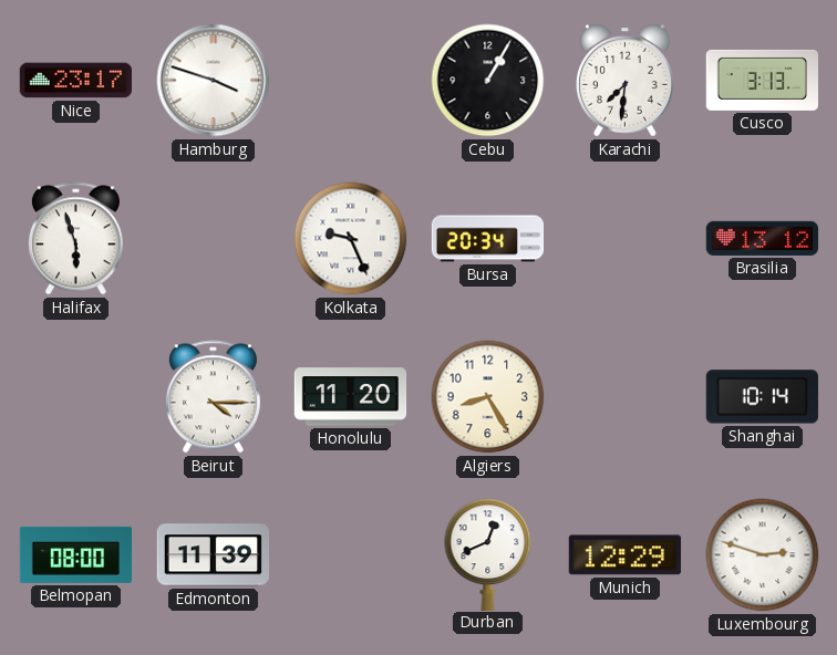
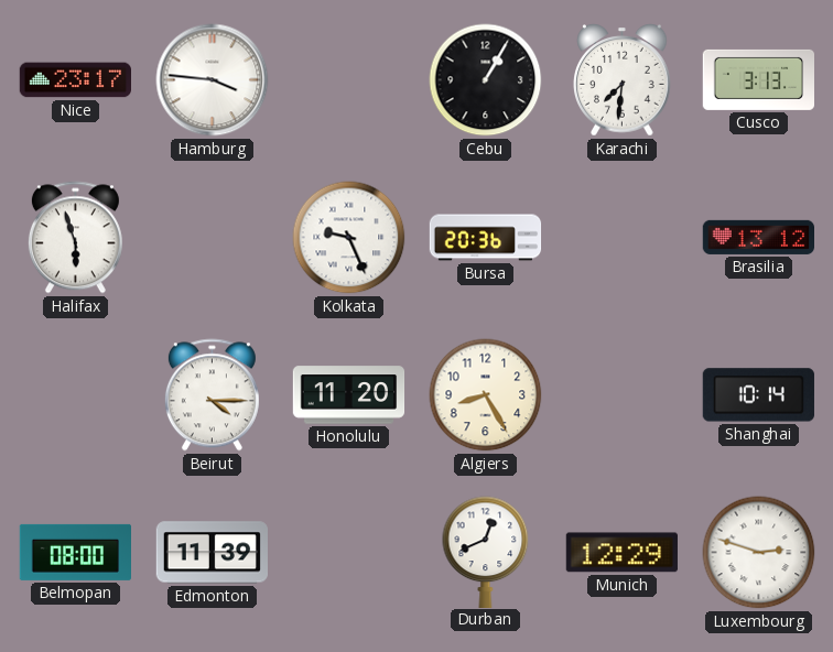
Hamburg: 3:48 -> 3:46
Bursa: 20:34 -> 20:36
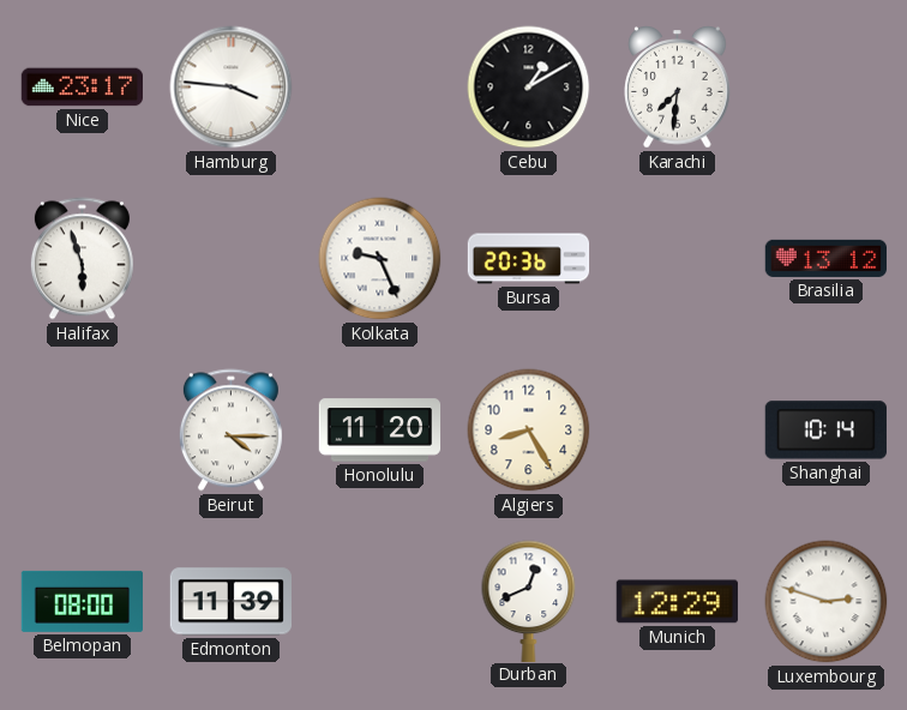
Cebu: 1:05 -> 1:10
Cusco: 3:13 -> none
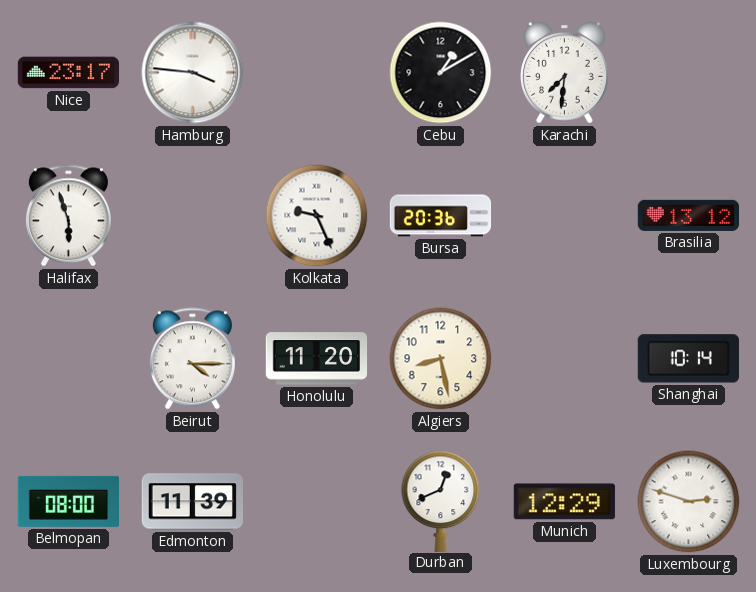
Algiers: 8:25 -> 8:28
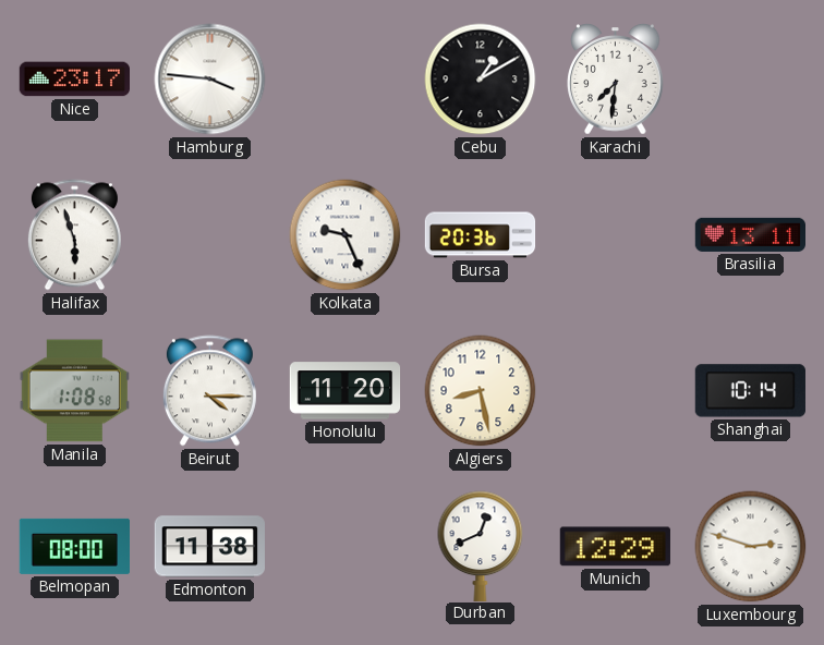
Brasilia: 13:12 -> 13:11
Manila: none -> 1:08
Edmonton: 11:39 -> 11:38
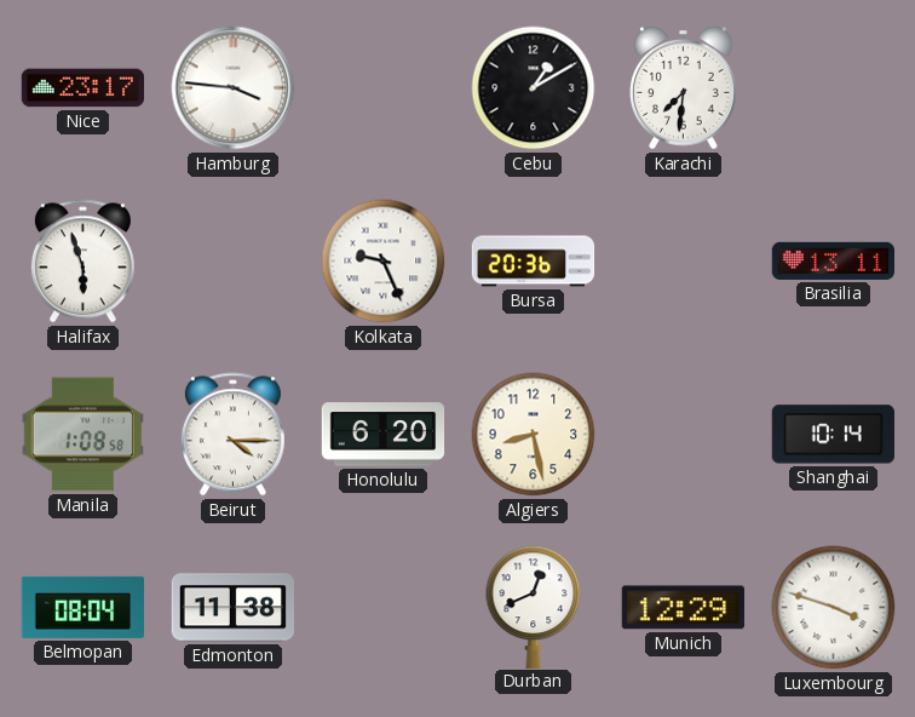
Honolulu: 11:20 -> 6:20
Belmopan: 08:00 -> 08:04
Luxembourg: 2:48 -> 3:48
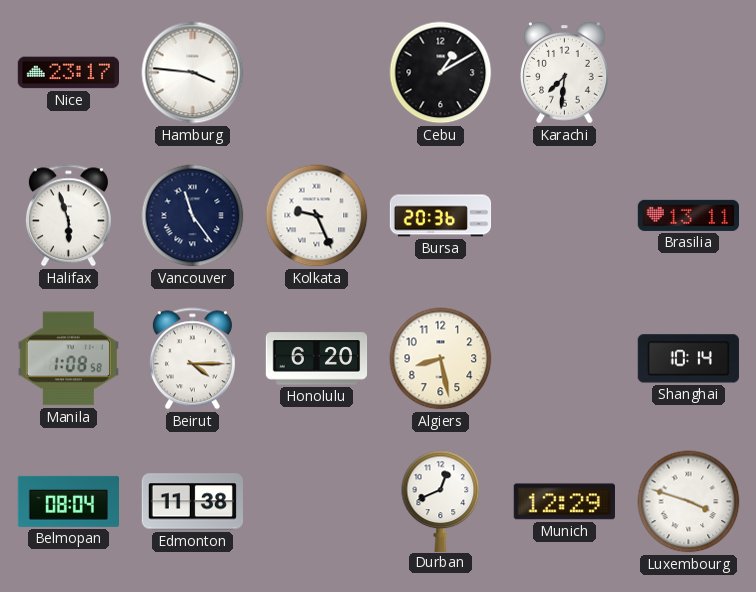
Vancouver: none -> 11:24
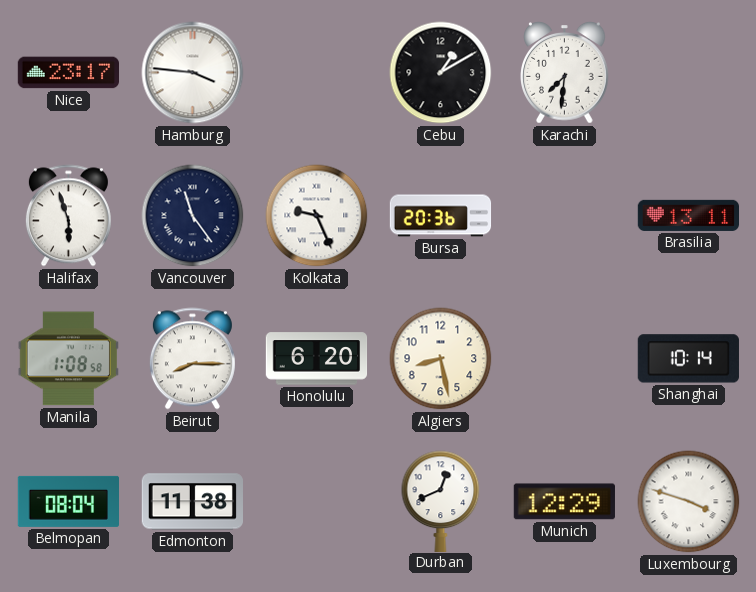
Beirut: 4:15 -> 8:15
